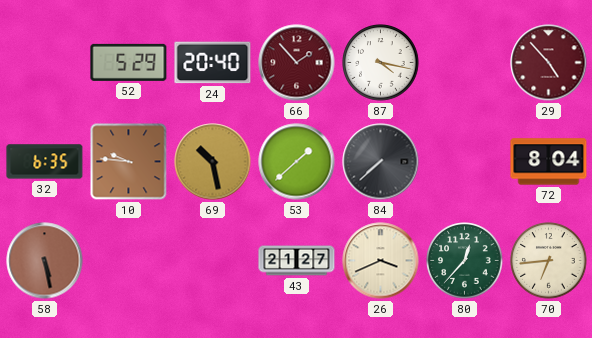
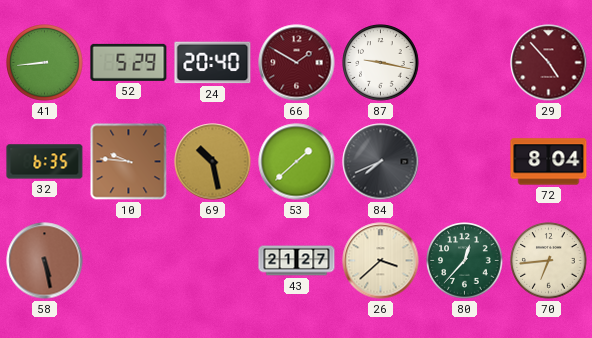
41: none -> 8:44
66: 1:53 -> 1:50
87: 4:17 -> 9:17
84: 7:38 -> 7:41
26: 3:41 -> 3:38
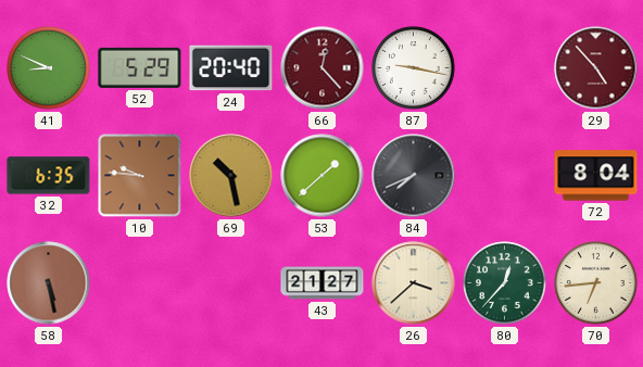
41: 8:44 -> 8:49
66: 1:50 -> 12:23
